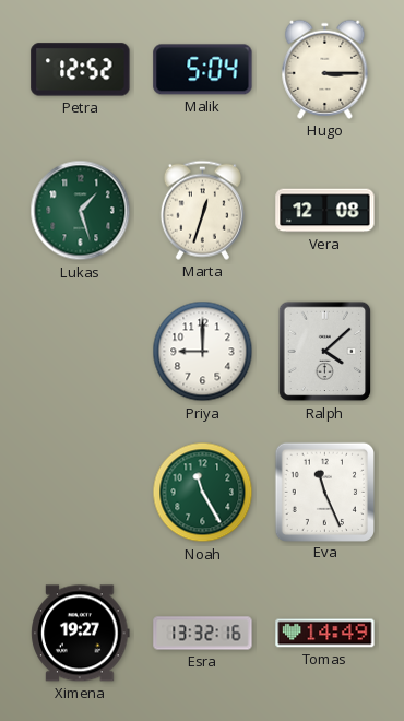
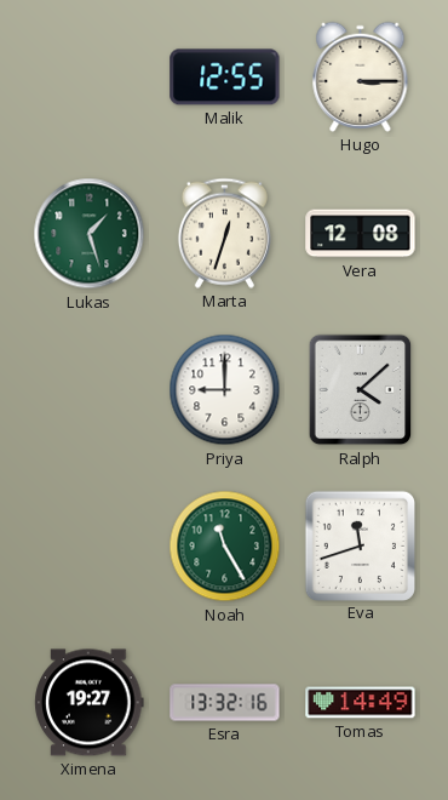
Petra: 12:52 -> none
Malik: 5:04 -> 12:55
Eva: 11:26 -> 11:42
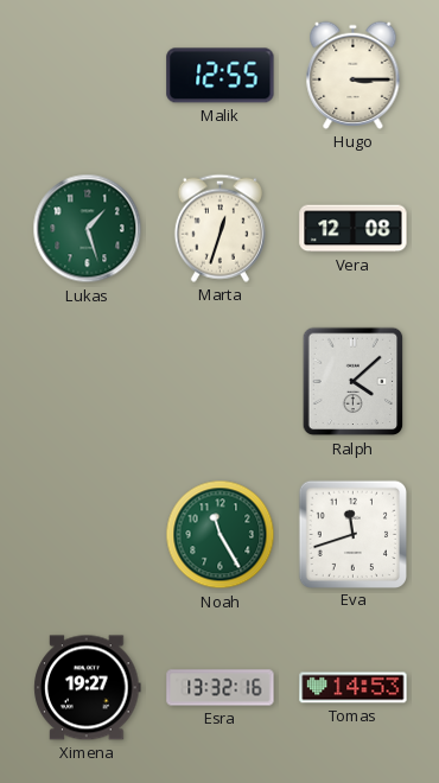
Priya: 9:00 -> none
Tomas: 14:49 -> 14:53
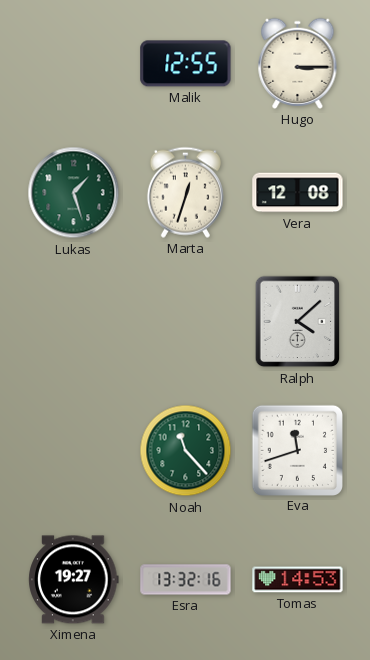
Noah: 11:25 -> 11:23
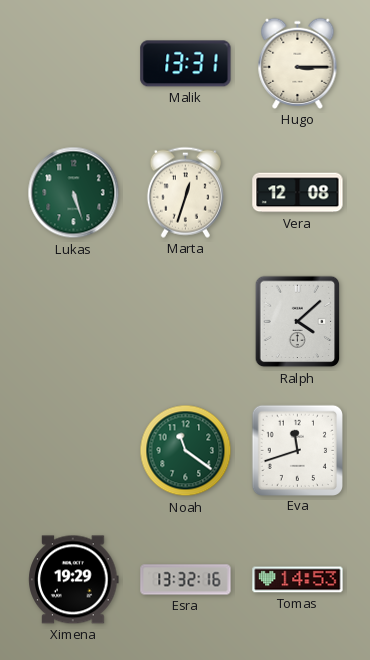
Malik: 12:55 -> 13:31
Lukas: 1:27 -> 5:27
Noah: 11:23 -> 11:21
Ximena: 19:27 -> 19:29
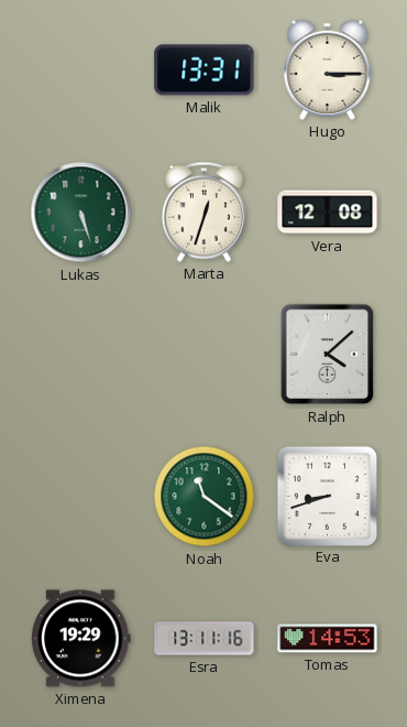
Eva: 11:42 -> 8:42
Esra: 13:32 -> 13:11
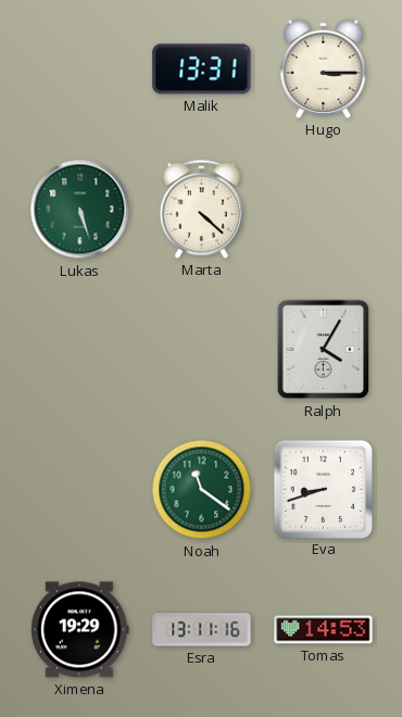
Marta: 12:33 -> 4:22
Vera: 12:08 -> none
Ralph: 4:08 -> 4:05
